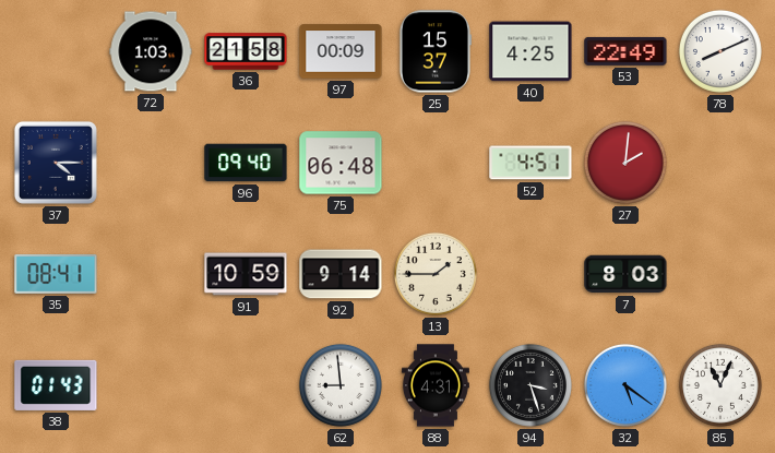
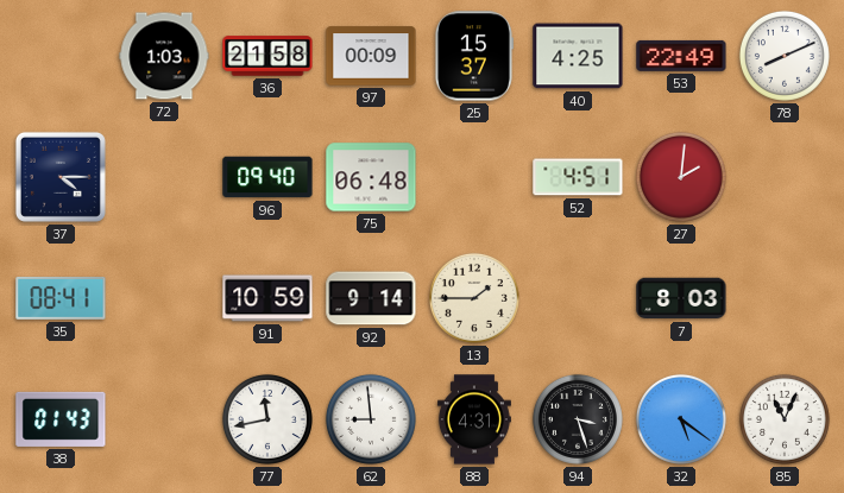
77: none -> 11:43
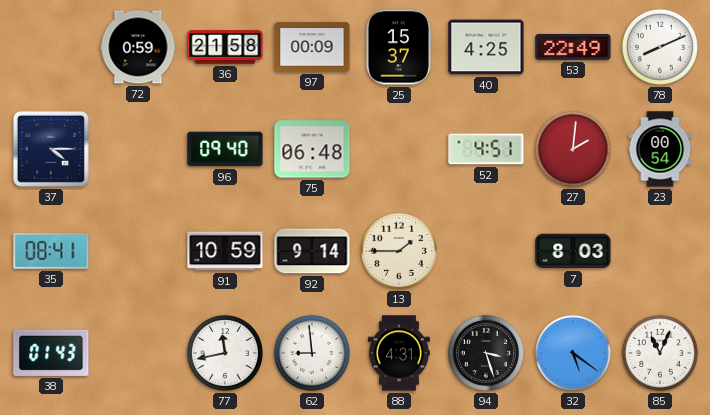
72: 1:03 -> 0:59
23: none -> 00:54
